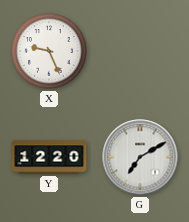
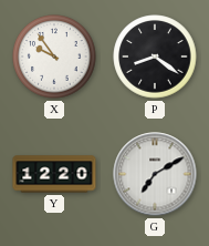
X: 9:26 -> 9:54
P: none -> 8:21
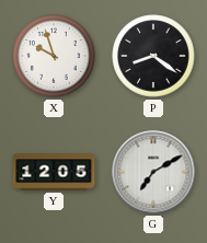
X: 9:54 -> 9:57
Y: 12:20 -> 12:05
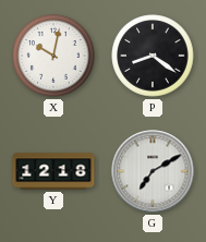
X: 9:57 -> 10:02
Y: 12:05 -> 12:18
